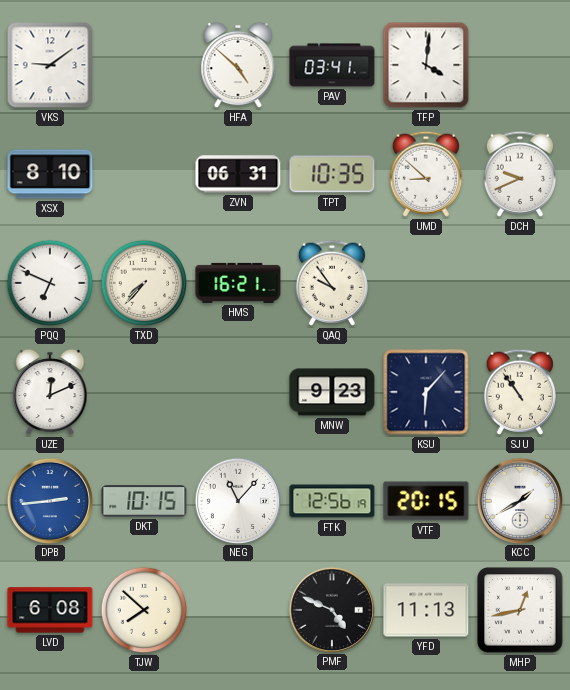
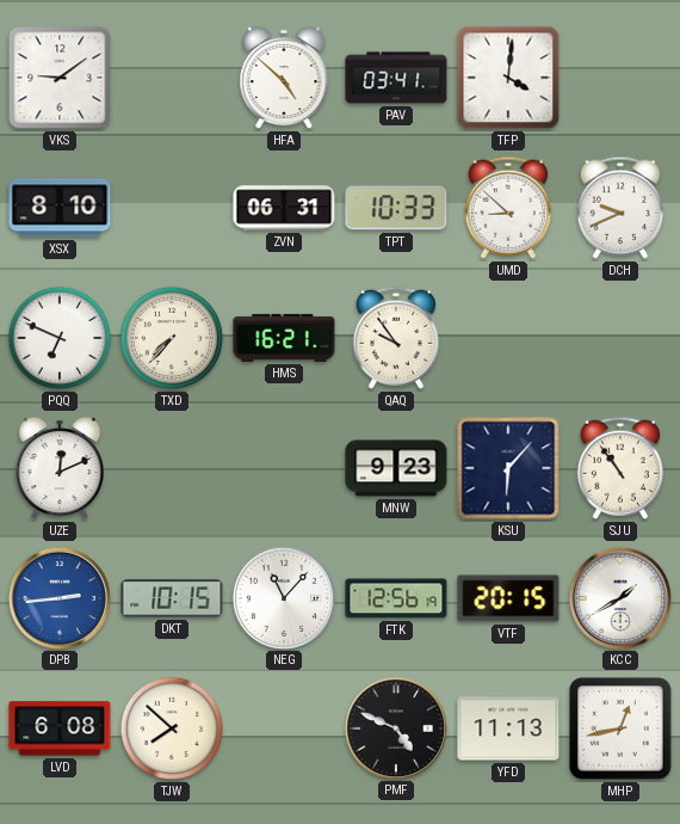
TPT: 10:35 -> 10:33
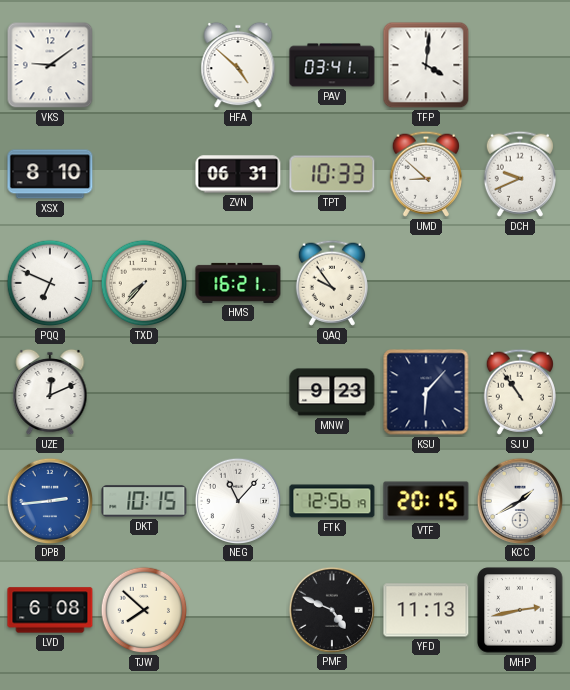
MHP: 12:43 -> 2:43
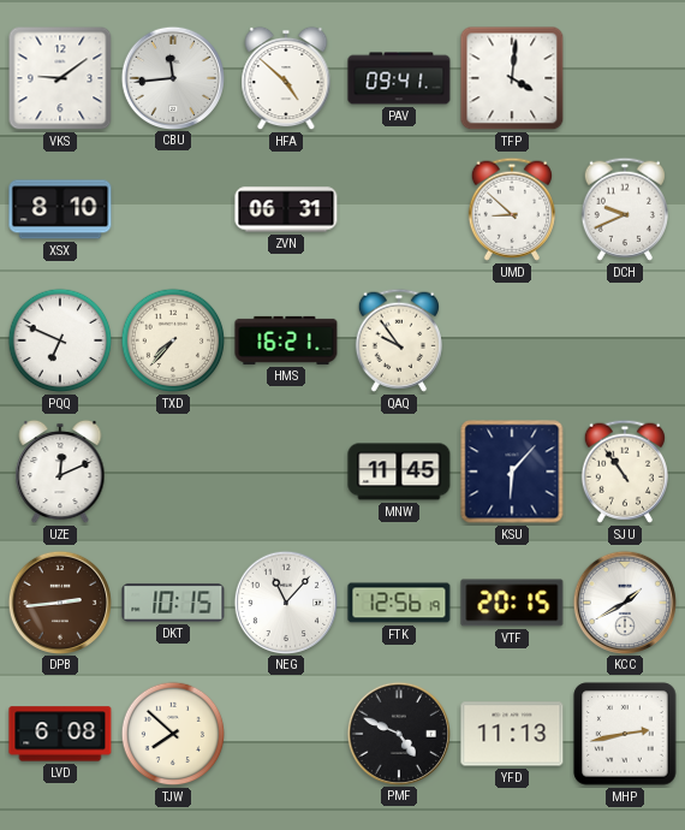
CBU: none -> 11:44
PAV: 03:41 -> 09:41
TPT: 10:33 -> none
MNW: 9:23 -> 11:45
DPB dial: blue -> brown
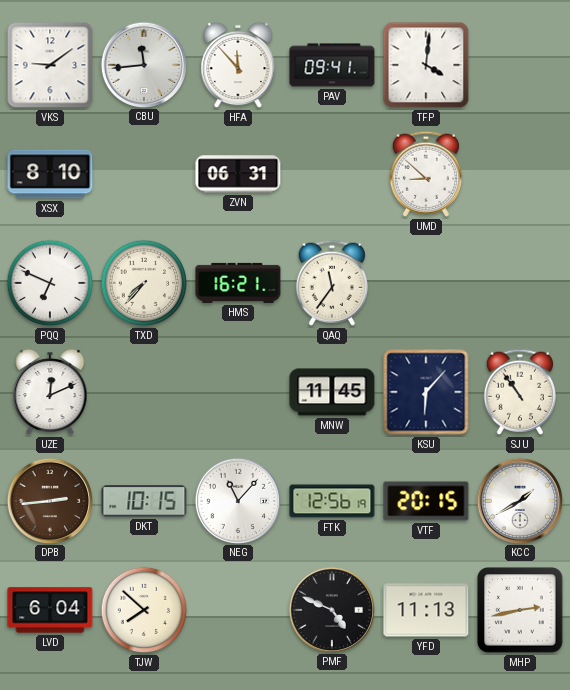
HFA: 4:52 -> 11:53
DCH: 9:41 -> none
QAQ: 9:54 -> 11:36
LVD: 6:08 -> 6:04
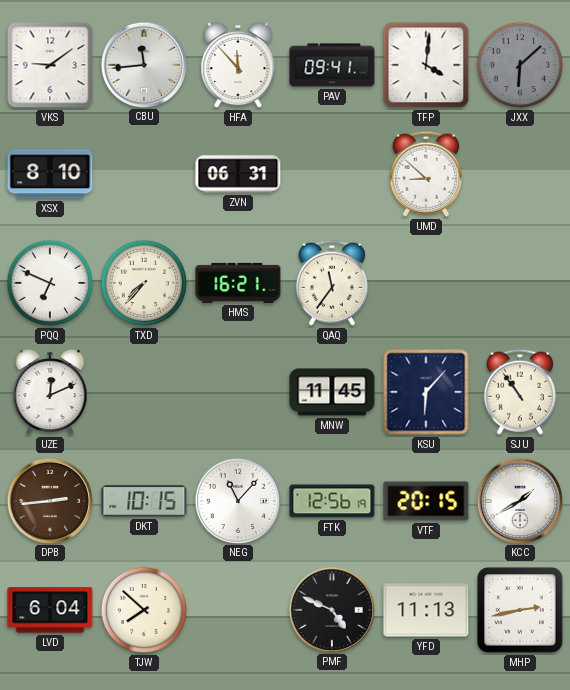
JXX: none -> 6:08
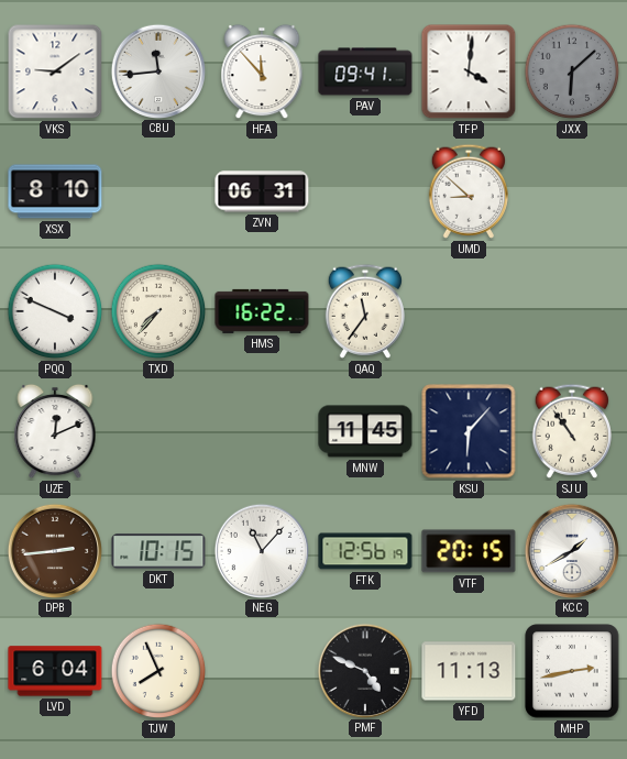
PQQ: 6:49 -> 3:49
HMS: 16:21 -> 16:22
TJW: 7:52 -> 7:56
